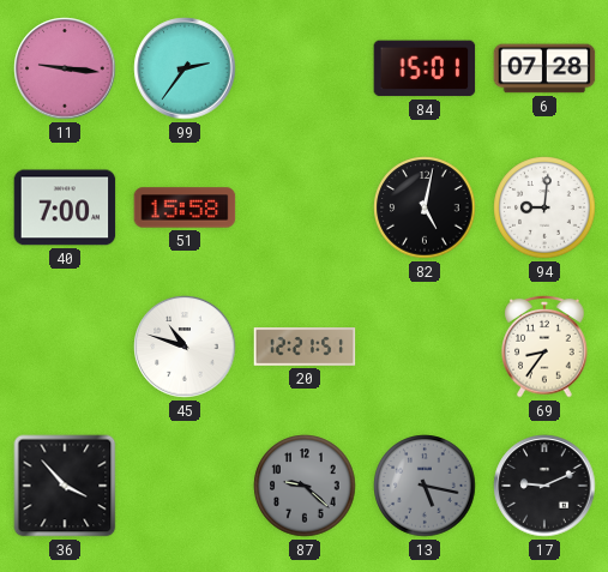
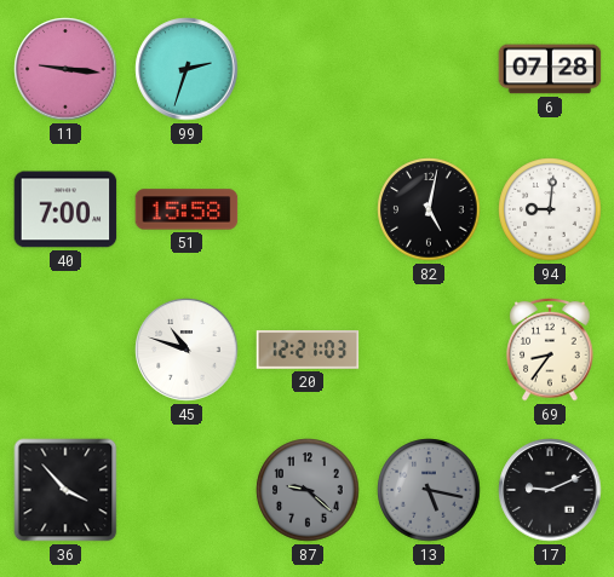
99: 2:36 -> 2:33
84: 15:01 -> none
20: 12:21:51 -> 12:21:03
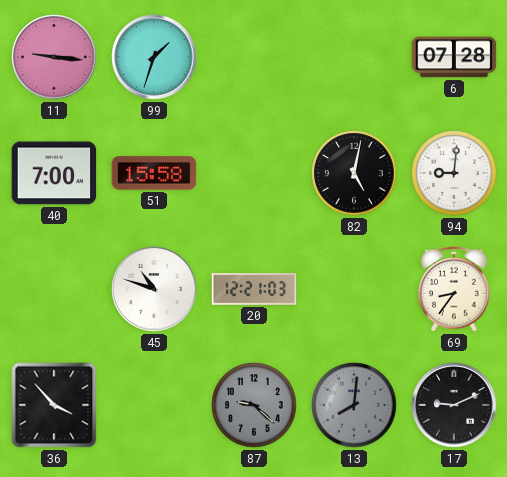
99: 2:33 -> 1:33
13: 5:17 -> 8:01
